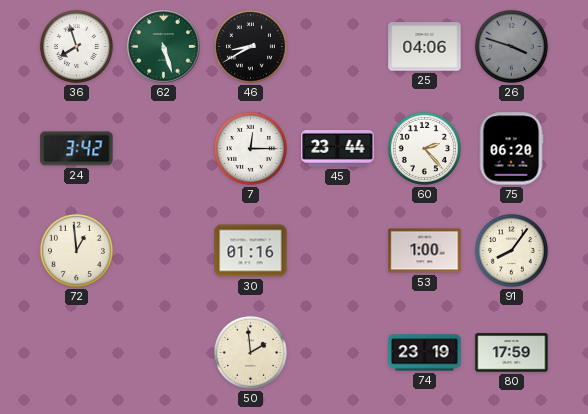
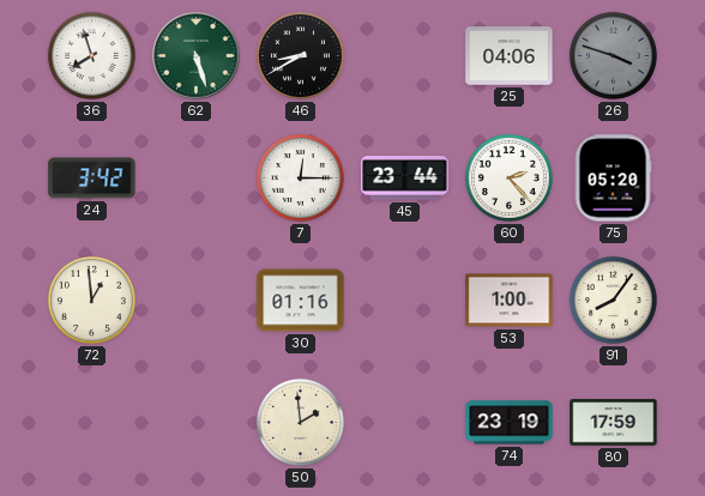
75: 06:20 -> 05:20
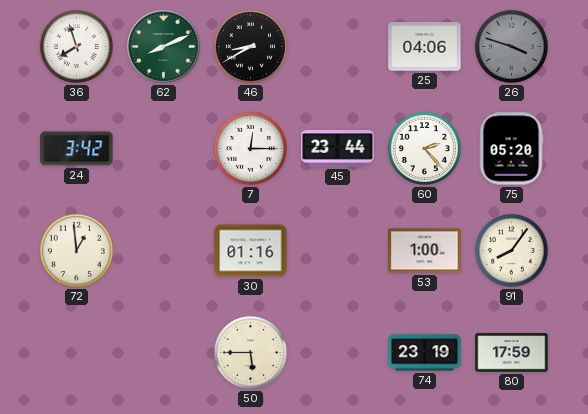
62: 5:27 -> 8:11
50: 1:59 -> 5:45
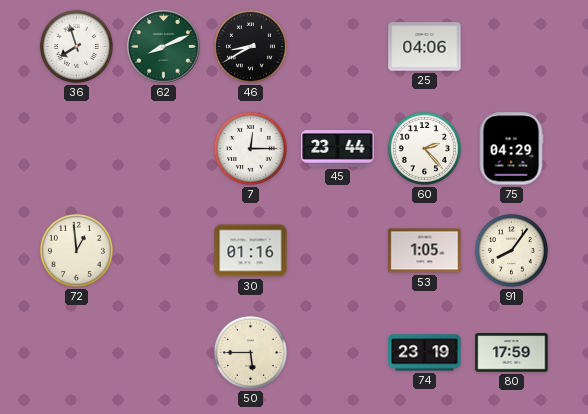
26: 3:48 -> none
24: 3:42 -> none
75: 05:20 -> 04:29
53: 1:00 -> 1:05
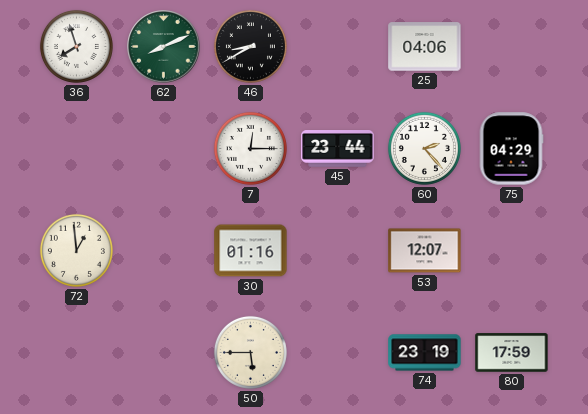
53: 1:05 -> 12:07
91: 8:06 -> none
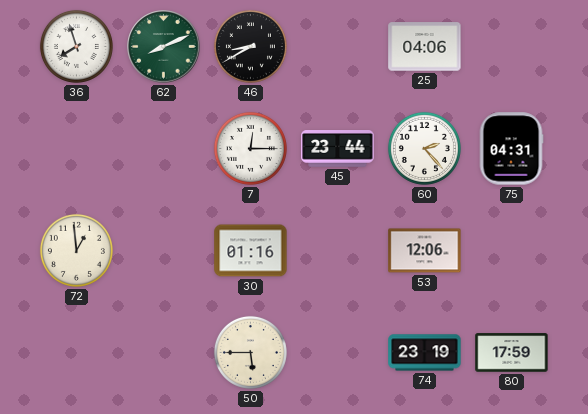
75: 04:29 -> 04:31
53: 12:07 -> 12:06
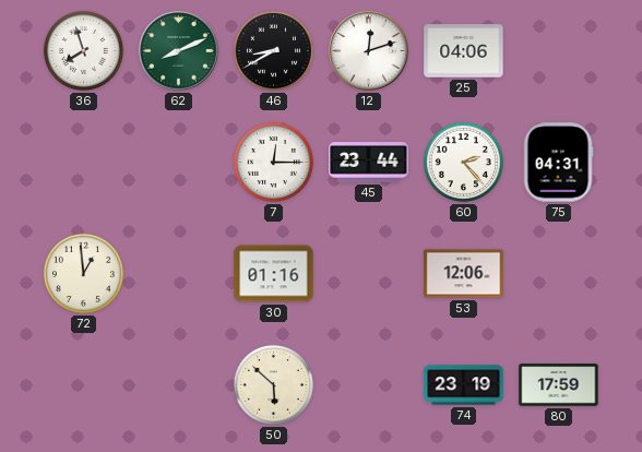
12: none -> 12:12
50: 5:45 -> 5:52
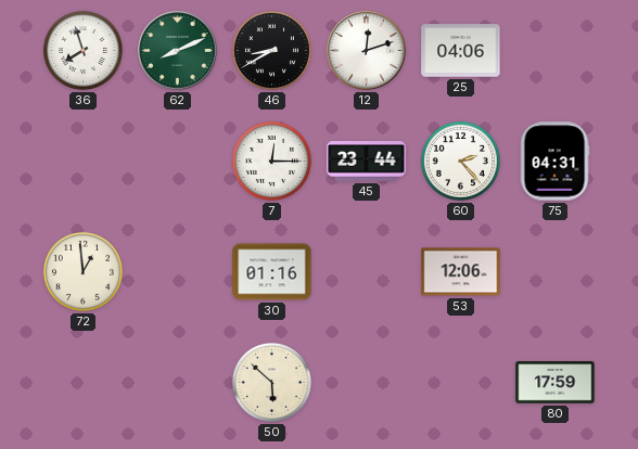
74: 23:19 -> none
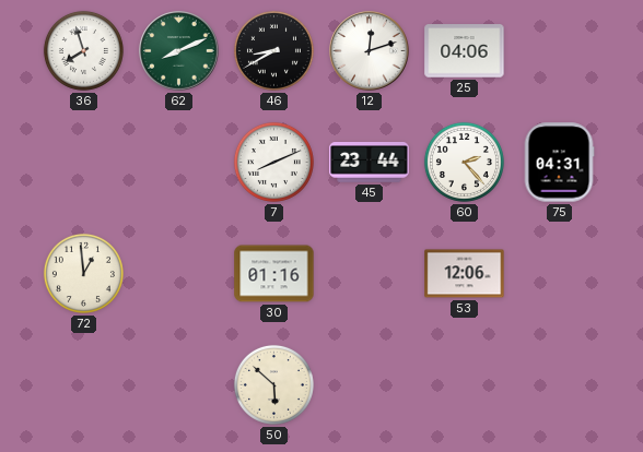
7: 12:15 -> 8:11
80: 17:59 -> none
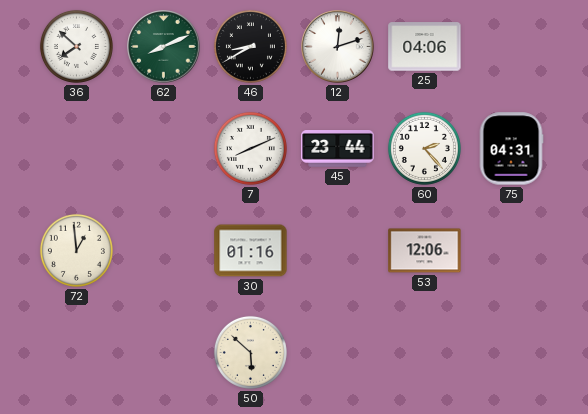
36: 7:57 -> 7:52
